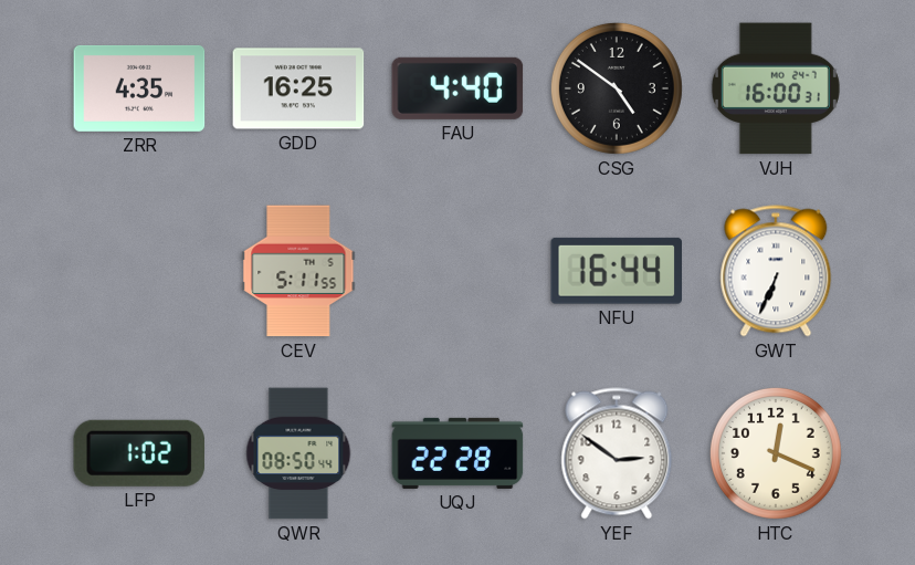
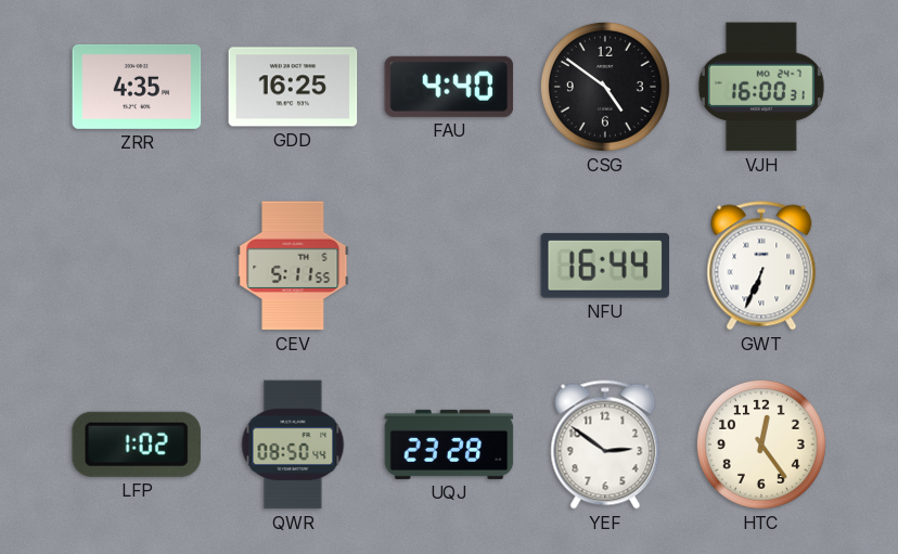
UQJ: 22:28 -> 23:28
HTC: 12:19 -> 12:24
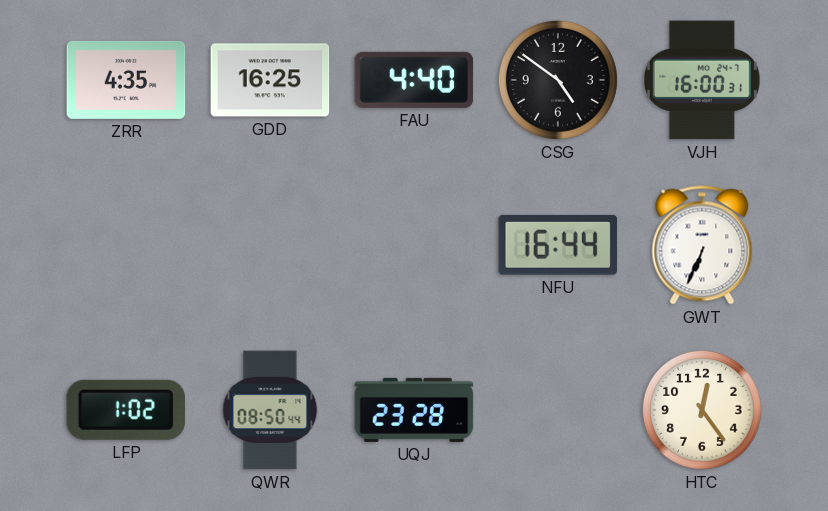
CEV: 5:11 -> none
YEF: 2:51 -> none
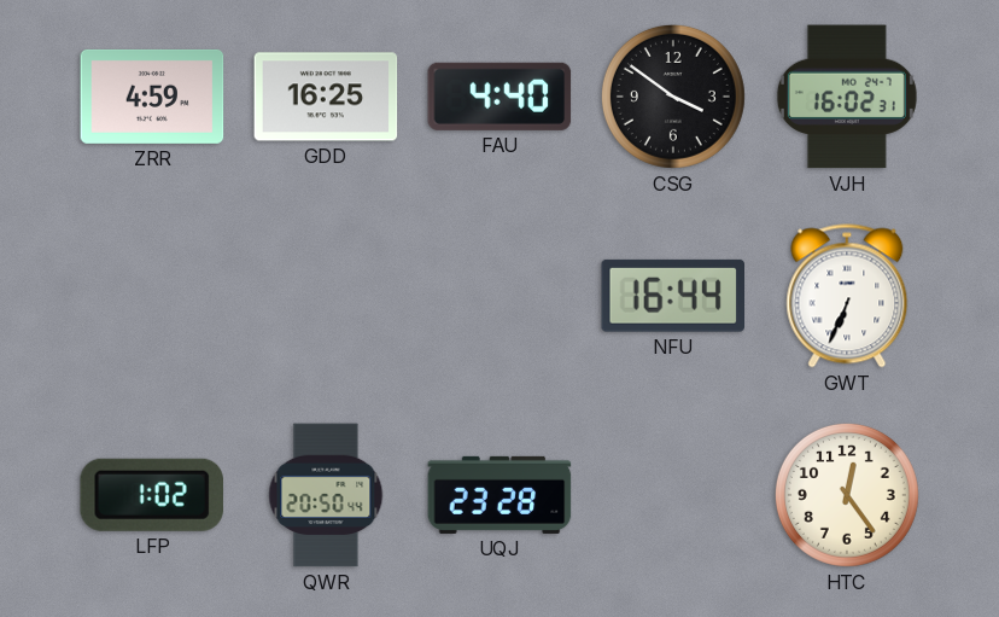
ZRR: 4:35 -> 4:59
CSG: 4:51 -> 3:51
VJH: 16:00 -> 16:02
QWR: 08:50 -> 20:50
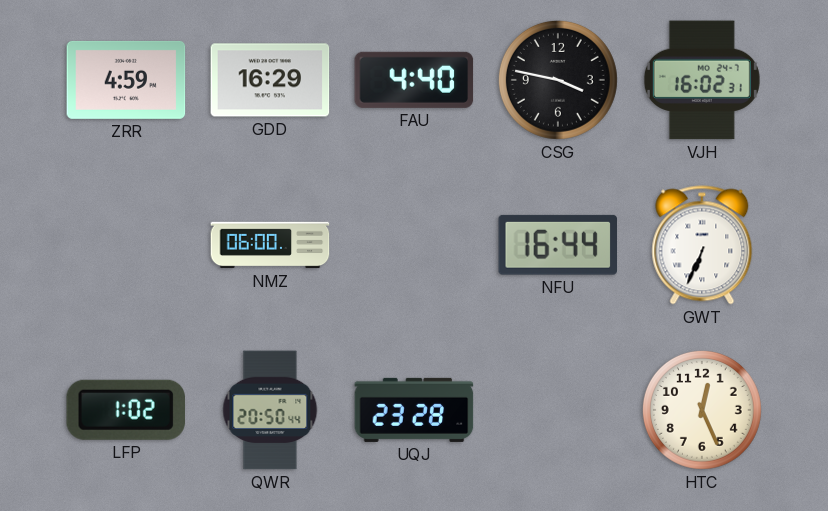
GDD: 16:25 -> 16:29
CSG: 3:51 -> 3:47
NMZ: none -> 06:00
HTC: 12:24 -> 12:26
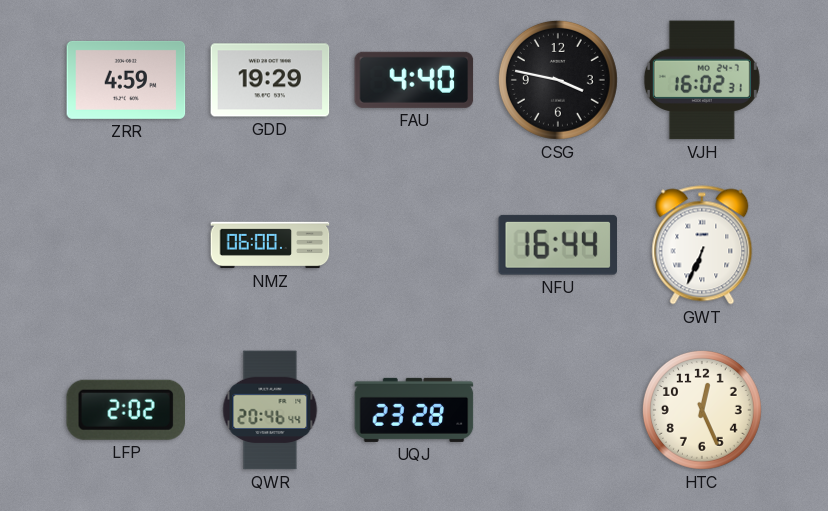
GDD: 16:29 -> 19:29
LFP: 1:02 -> 2:02
QWR: 20:50 -> 20:46
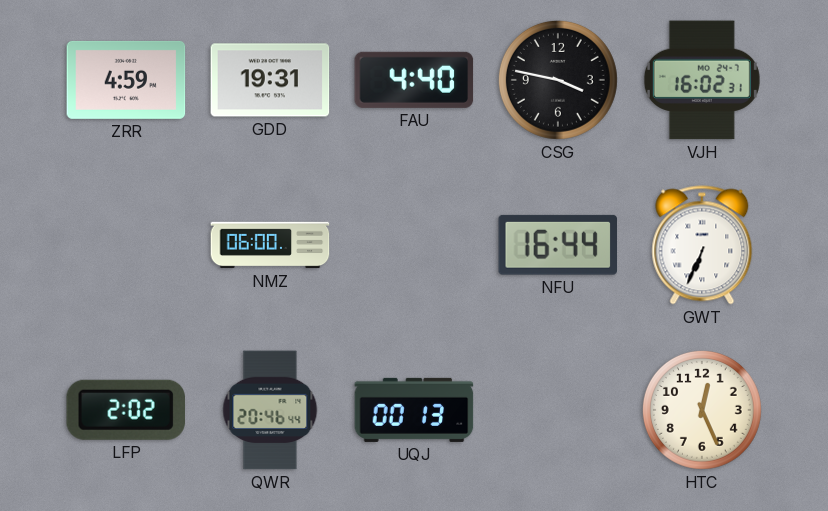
GDD: 19:29 -> 19:31
UQJ: 23:28 -> 00:13
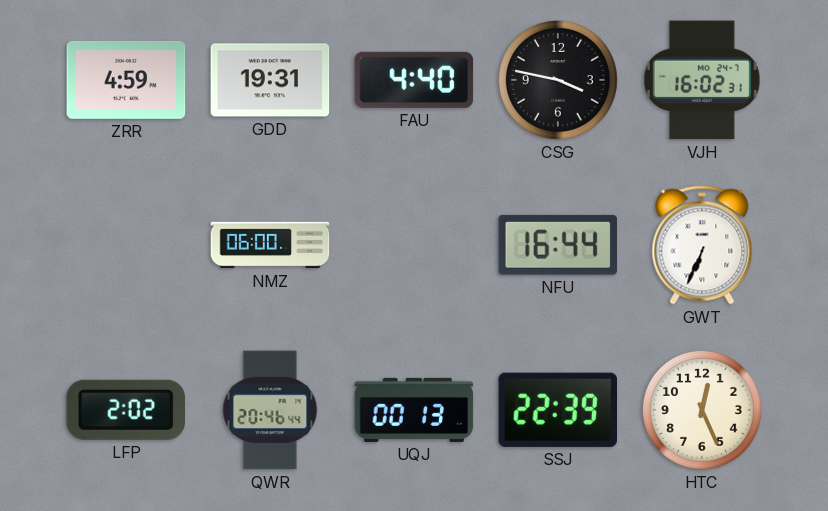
SSJ: none -> 22:39
